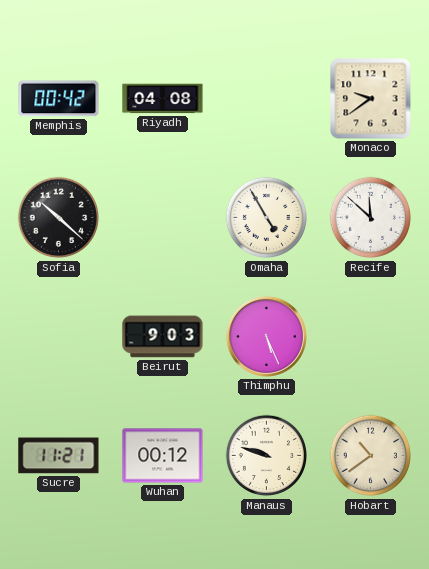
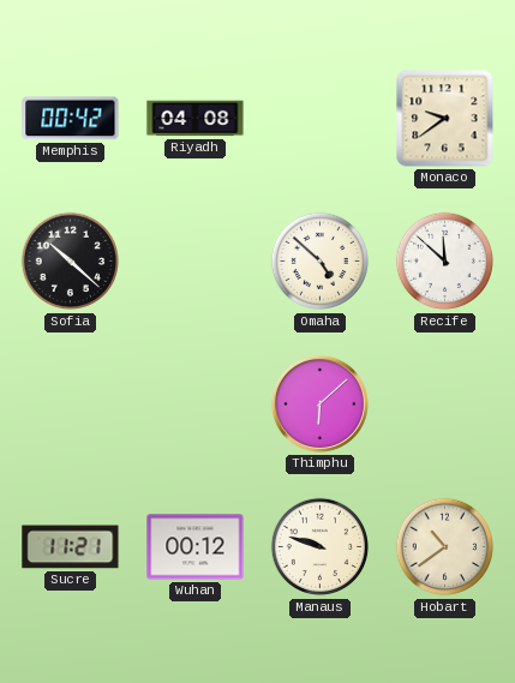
Omaha: 4:55 -> 4:52
Beirut: 9:03 -> none
Thimphu: 5:26 -> 6:08
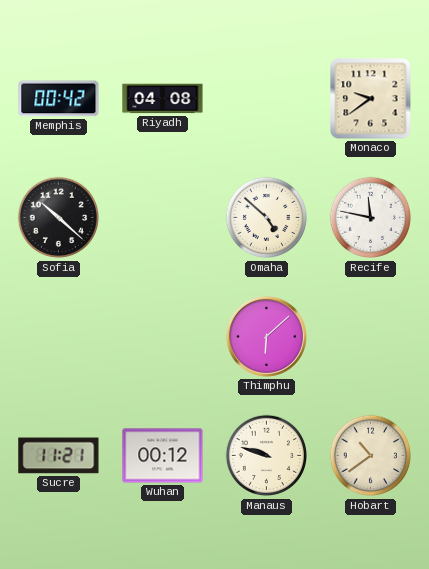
Recife: 11:52 -> 11:47
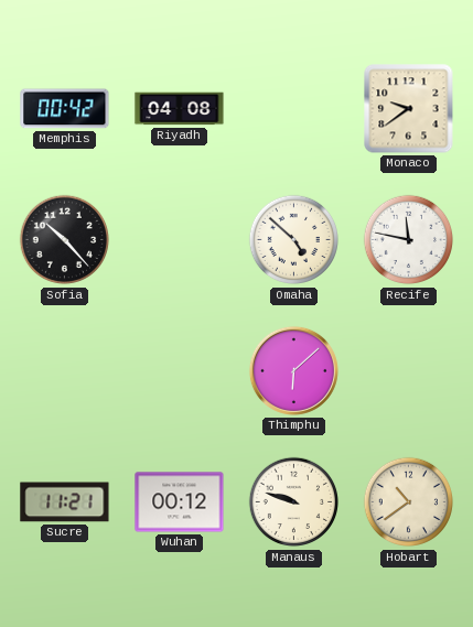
Sofia: 10:22 -> 10:23
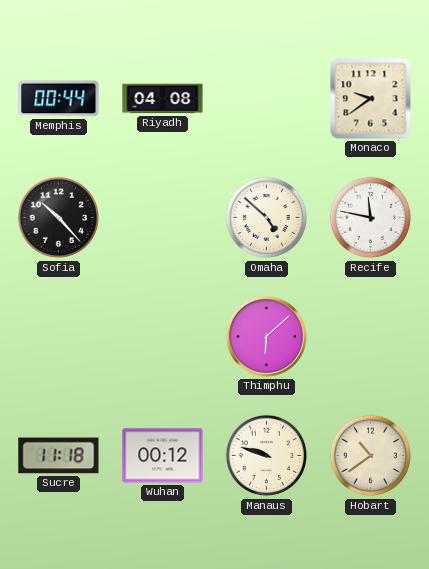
Memphis: 00:42 -> 00:44
Sucre: 11:21 -> 11:18
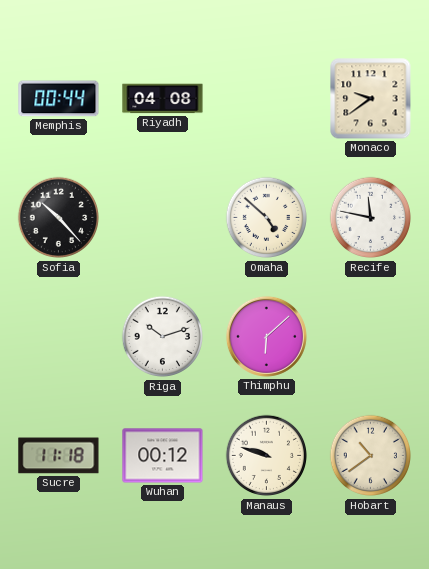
Riga: none -> 10:12
